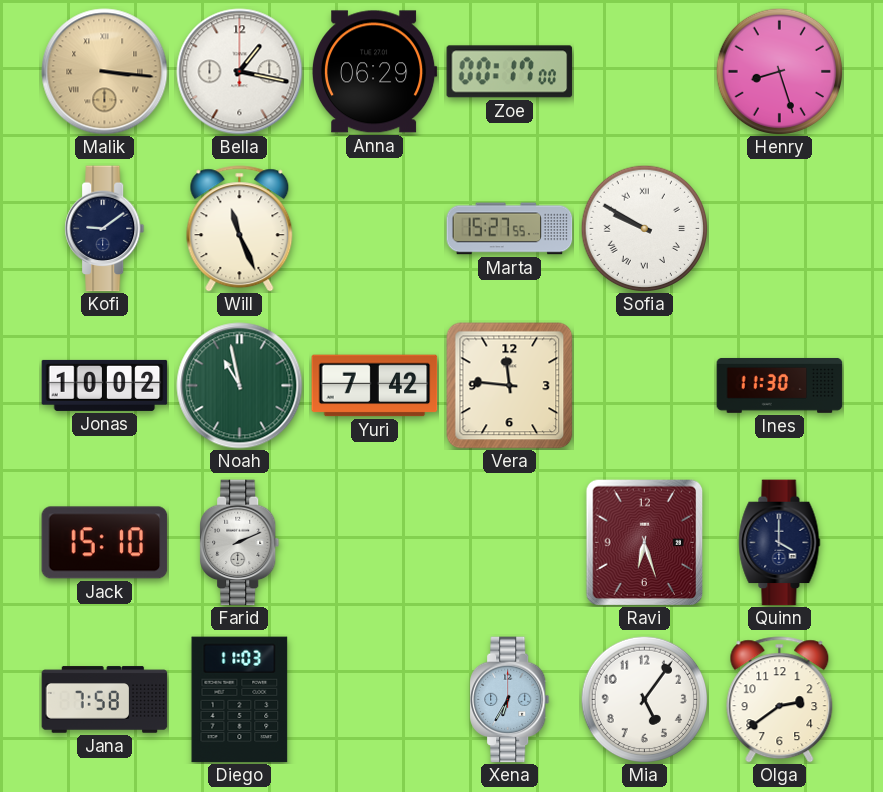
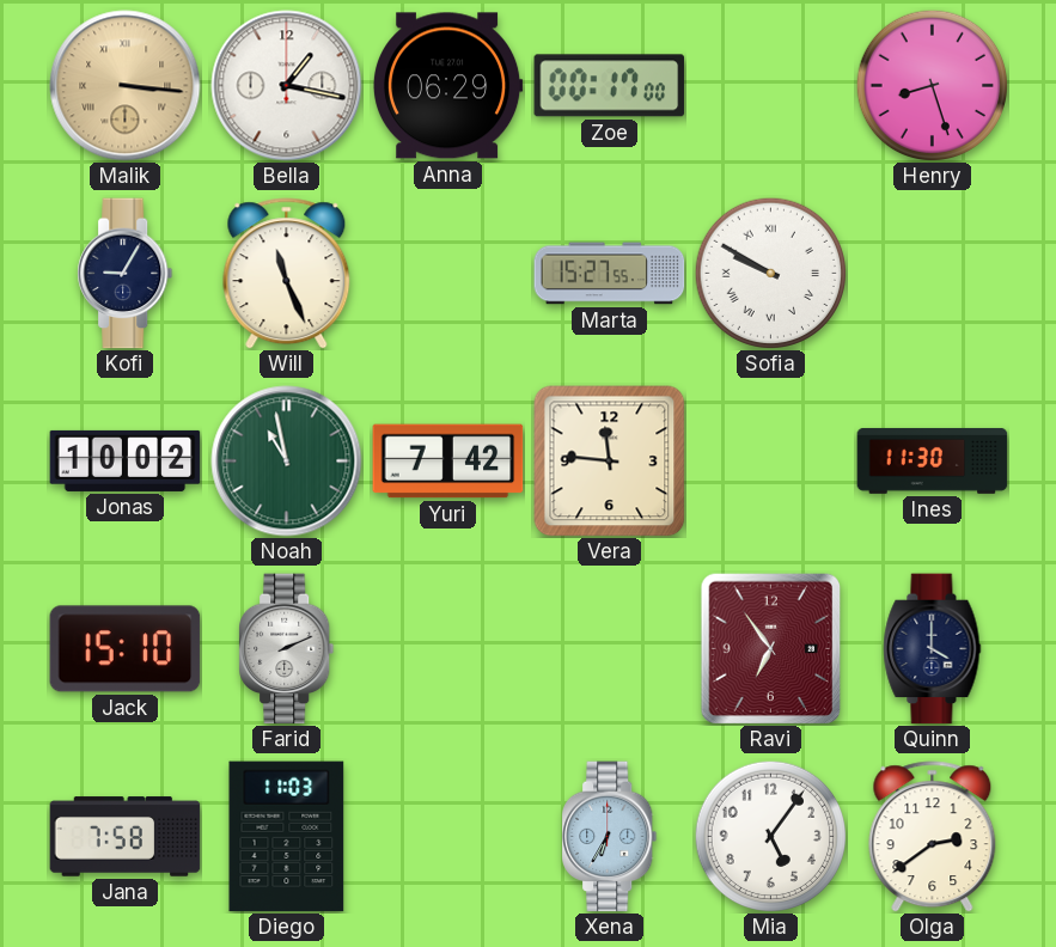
Kofi: 9:09 -> 9:05
Ravi: 6:27 -> 6:54
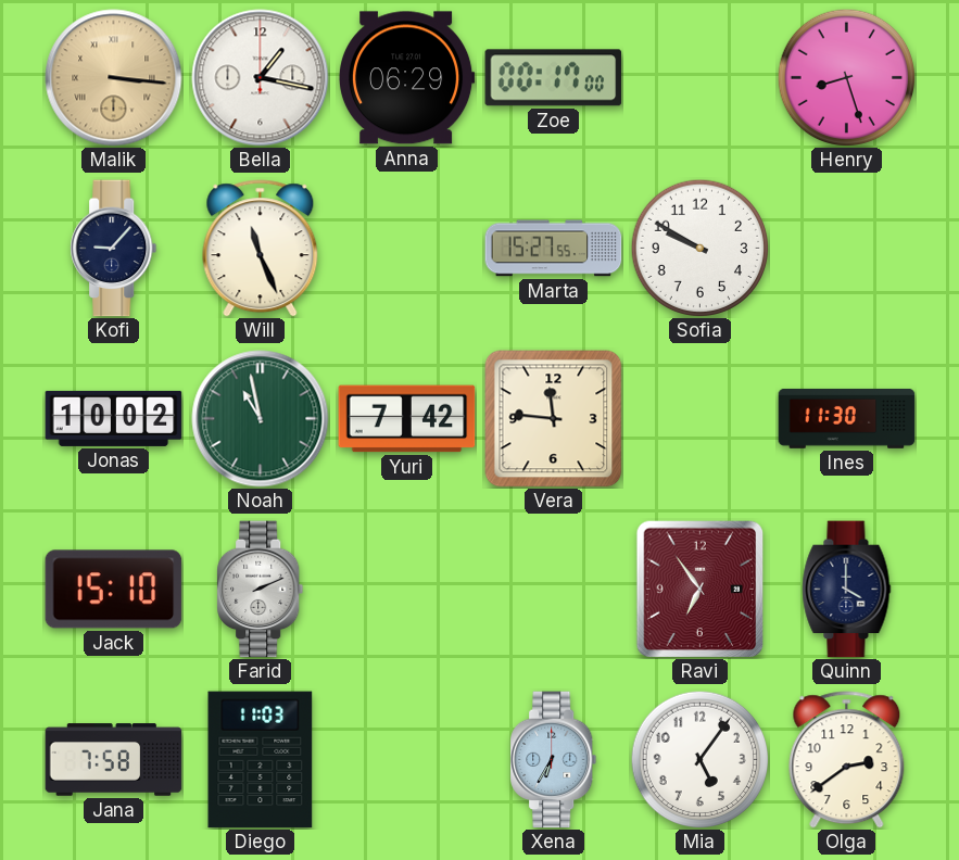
Kofi: 9:05 -> 9:07
Sofia numerals: Roman -> Arabic
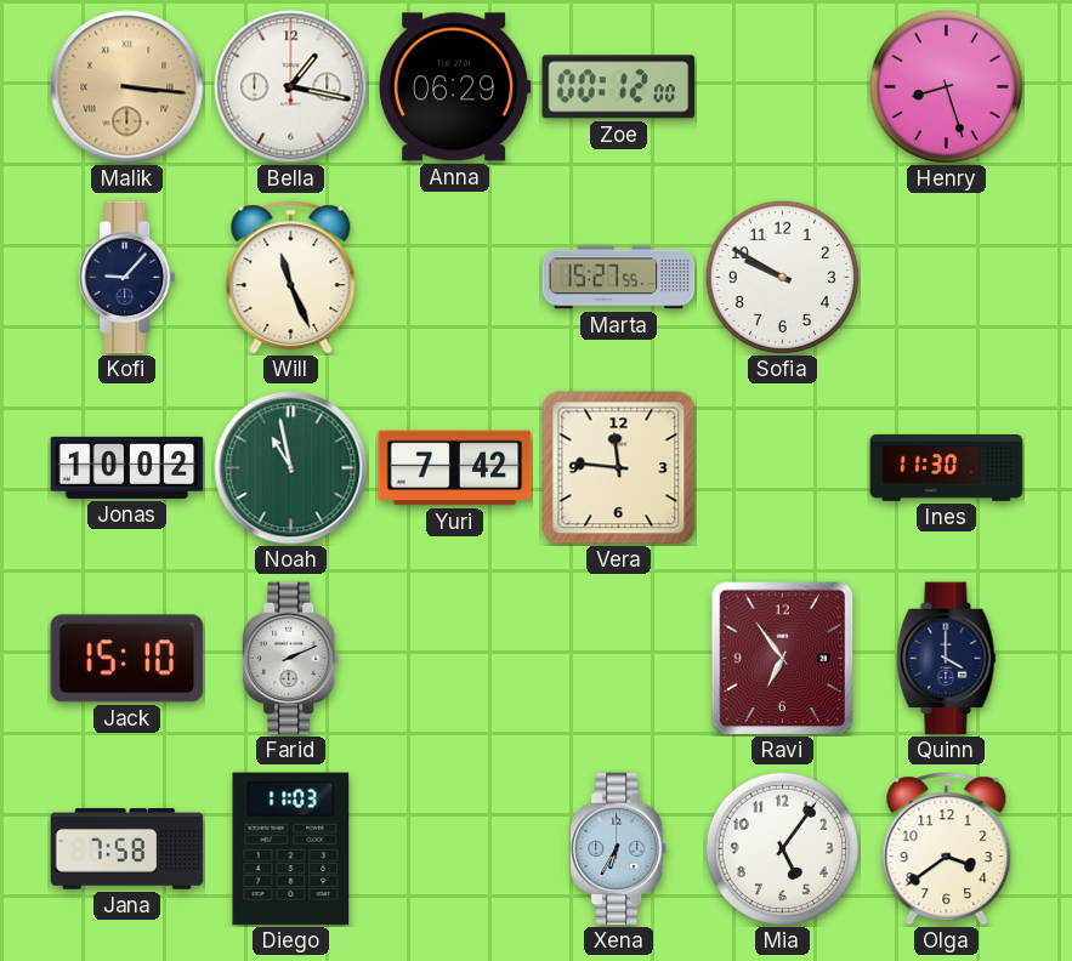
Zoe: 00:17 -> 00:12
Olga: 2:39 -> 3:39
